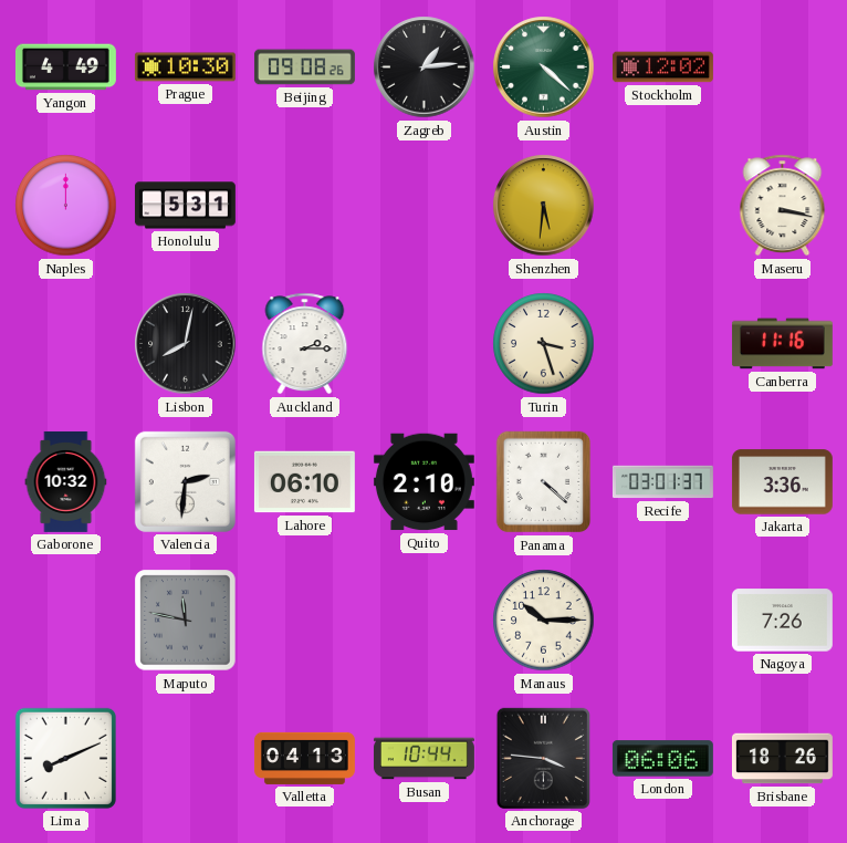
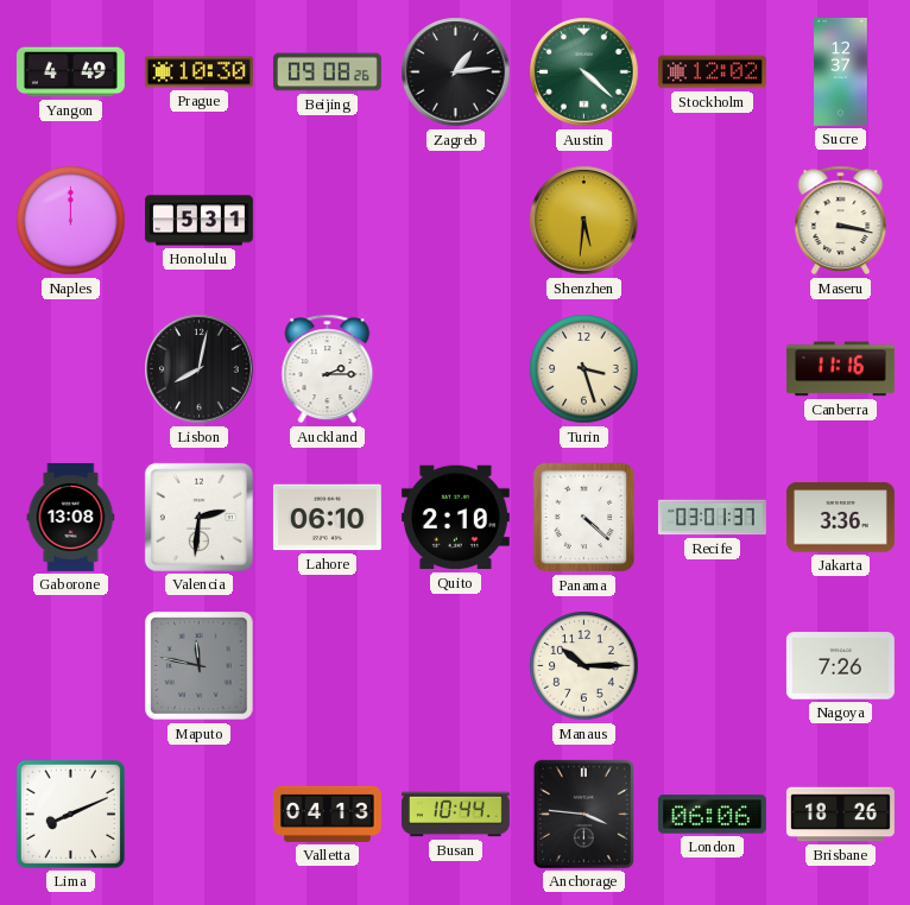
Sucre: none -> 12:37
Gaborone: 10:32 -> 13:08
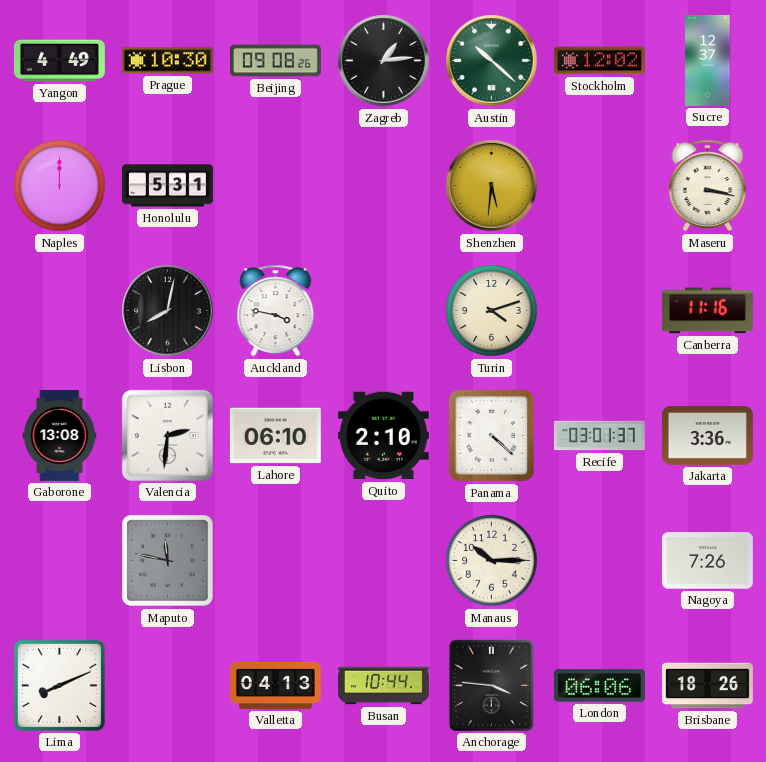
Austin: 4:22 -> 10:22
Auckland: 2:15 -> 3:47
Turin: 3:27 -> 4:12
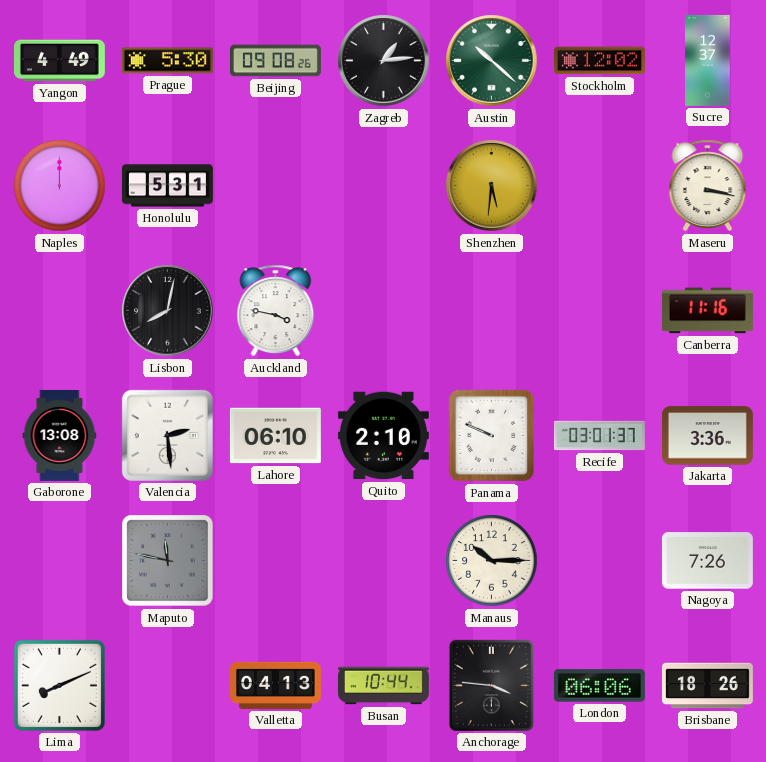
Prague: 10:30 -> 5:30
Turin: 4:12 -> none
Valencia: 2:31 -> 2:29
Panama: 4:22 -> 9:49
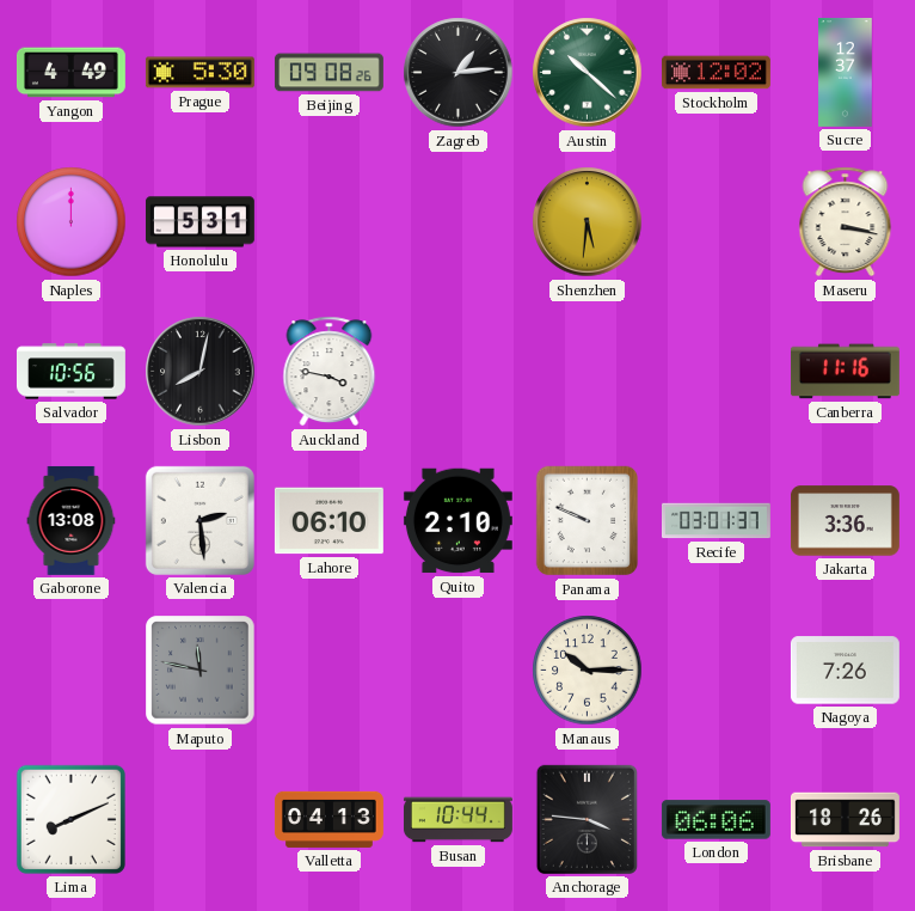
Salvador: none -> 10:56
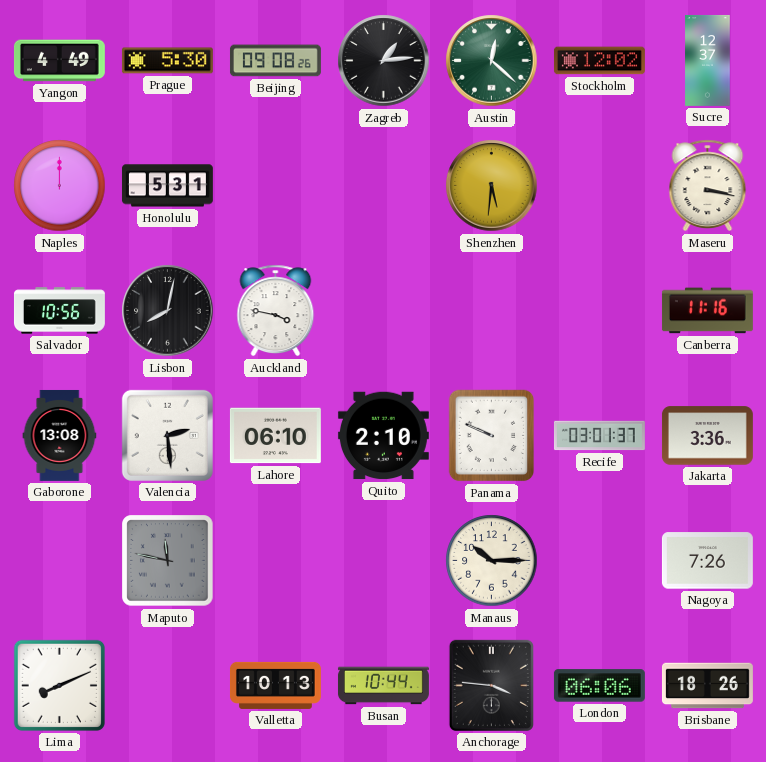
Austin: 10:22 -> 12:22
Valletta: 04:13 -> 10:13
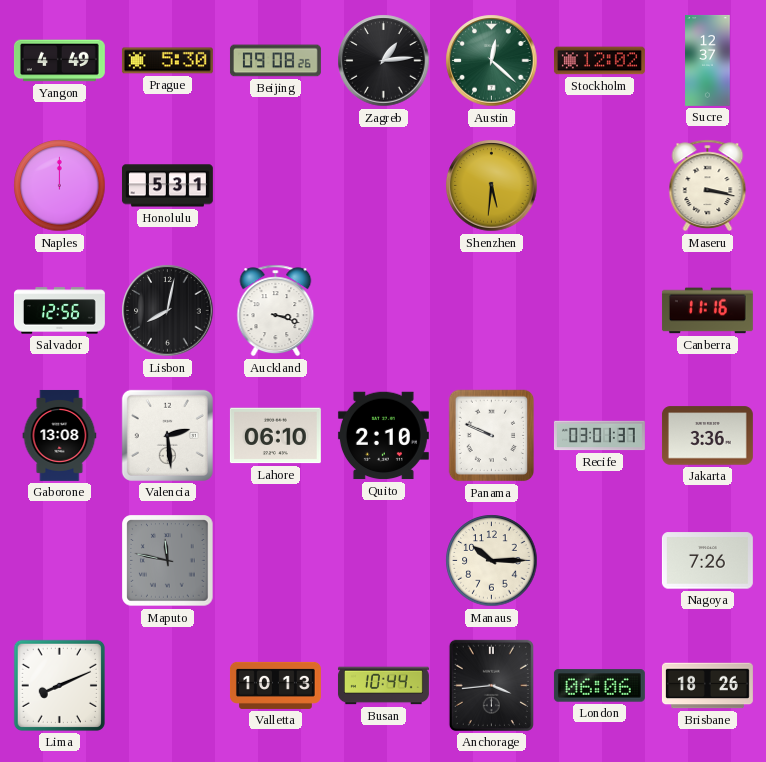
Salvador: 10:56 -> 12:56
Auckland: 3:47 -> 3:18
Anchorage: 3:46 -> 3:44
